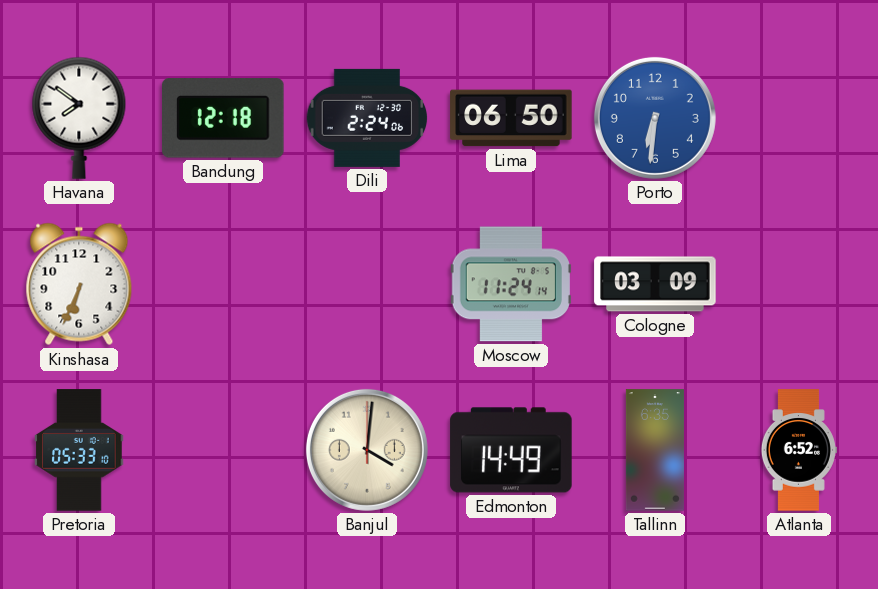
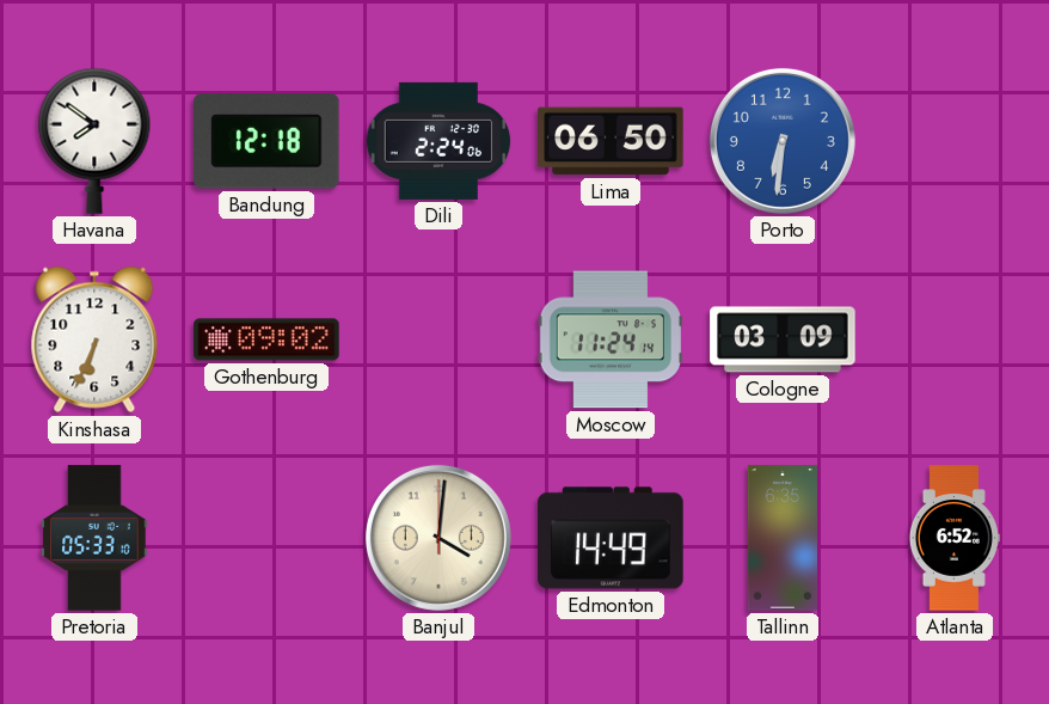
Gothenburg: none -> 09:02
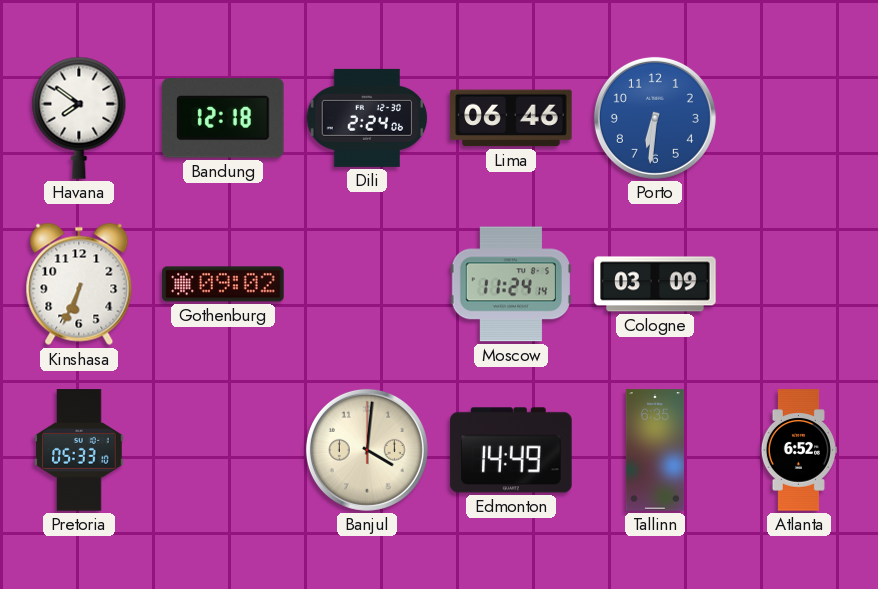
Lima: 06:50 -> 06:46
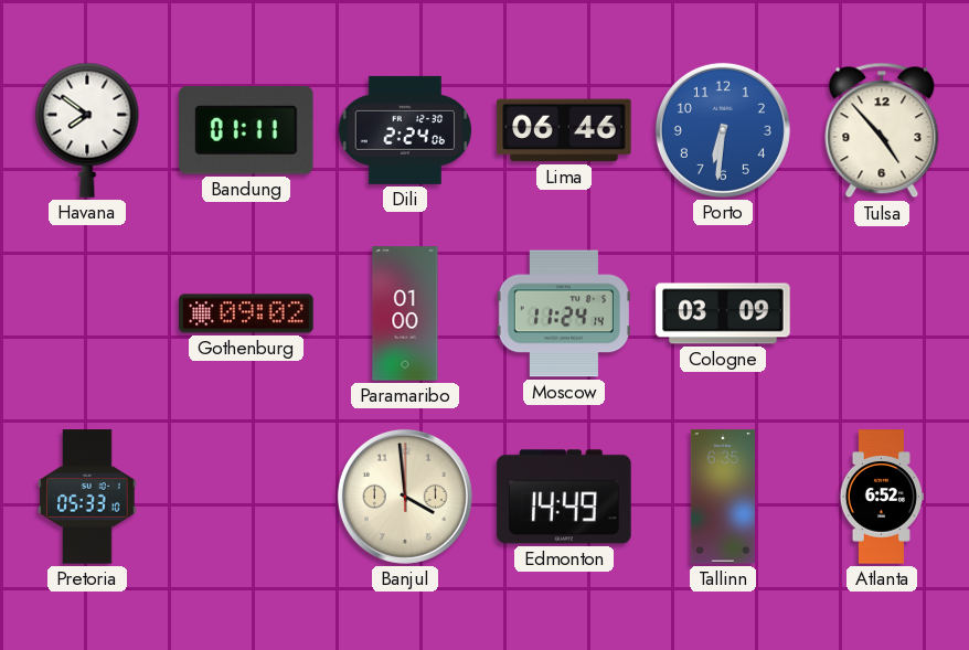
Bandung: 12:18 -> 01:11
Tulsa: none -> 4:53
Kinshasa: 6:34 -> none
Paramaribo: none -> 01:00
Banjul: 4:01 -> 3:59
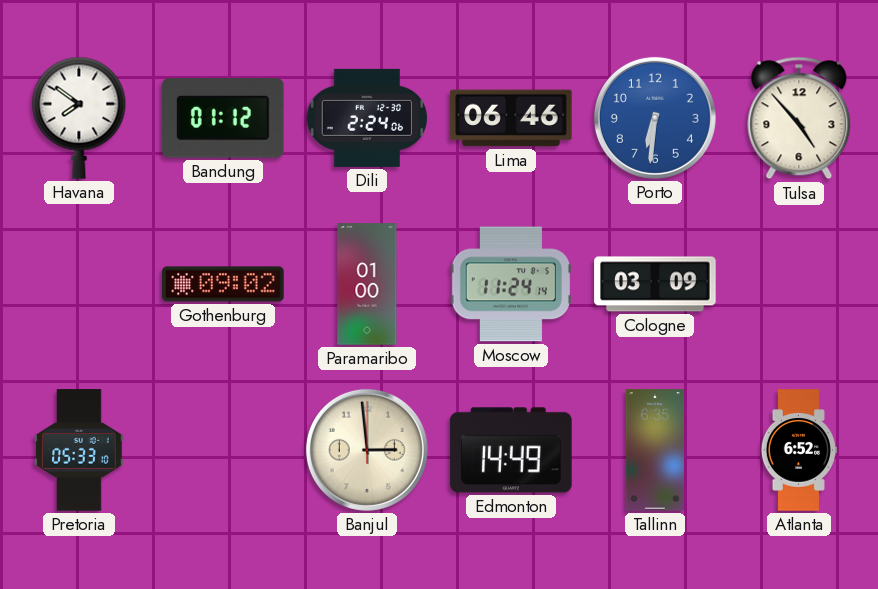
Bandung: 01:11 -> 01:12
Banjul: 3:59 -> 2:59
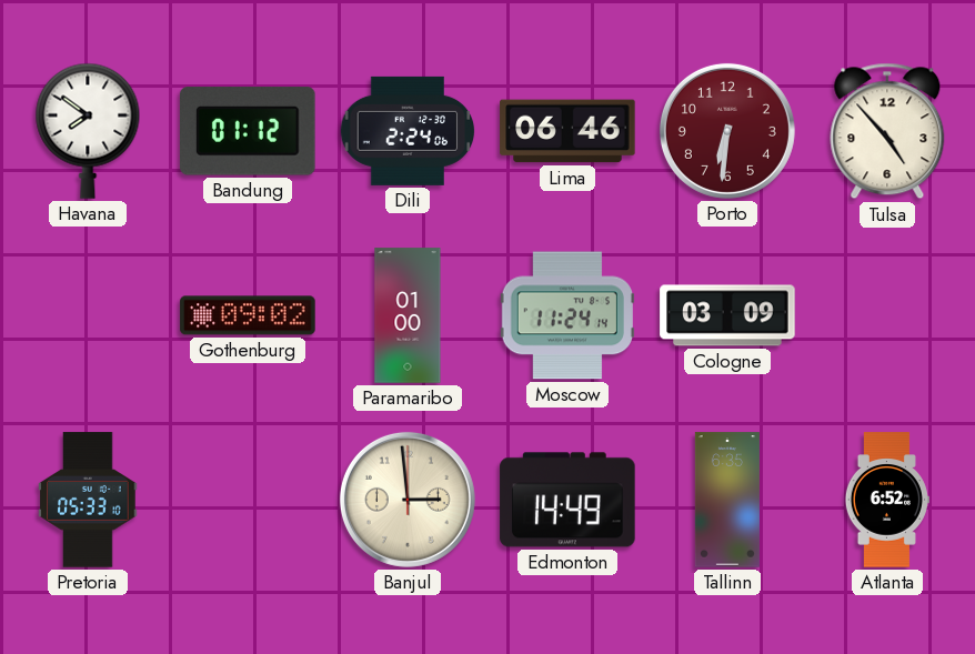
Porto dial: blue -> burgundy
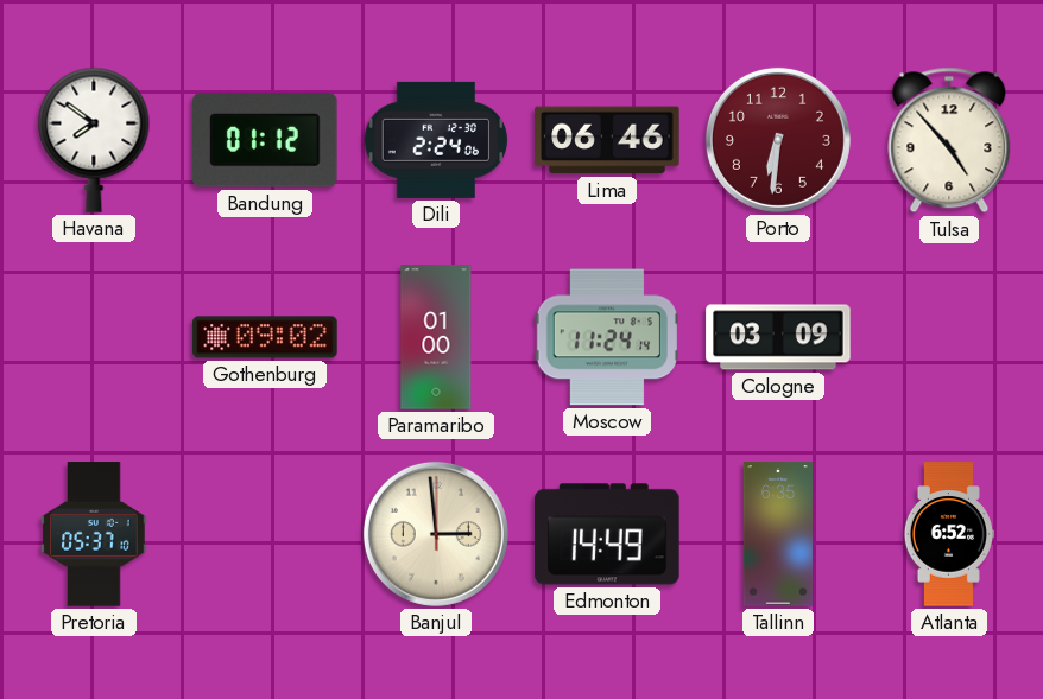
Pretoria: 05:33 -> 05:37
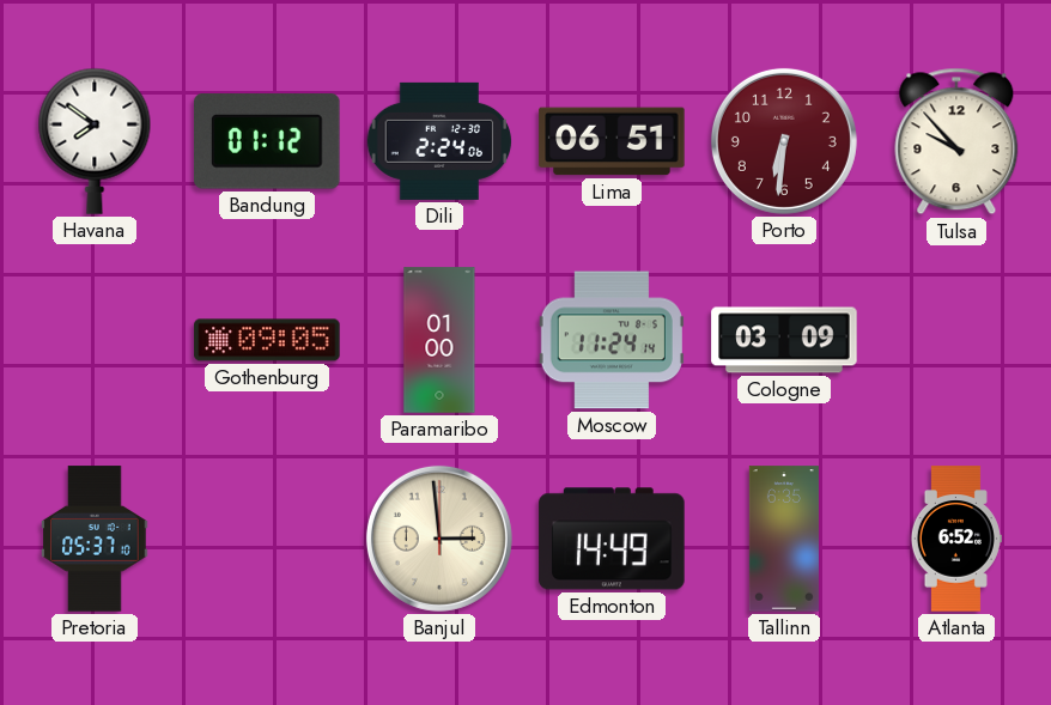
Lima: 06:46 -> 06:51
Tulsa: 4:53 -> 9:53
Gothenburg: 09:02 -> 09:05
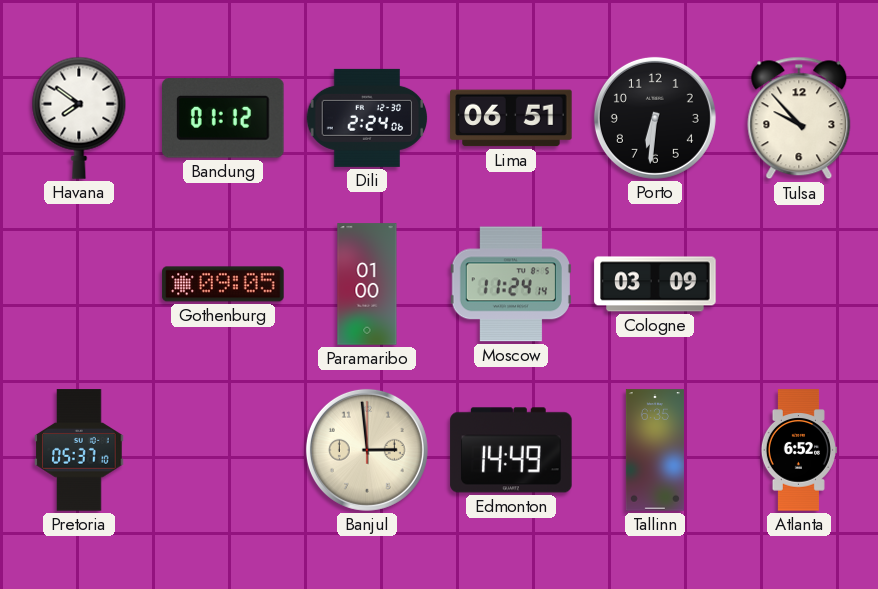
Porto dial: burgundy -> black
